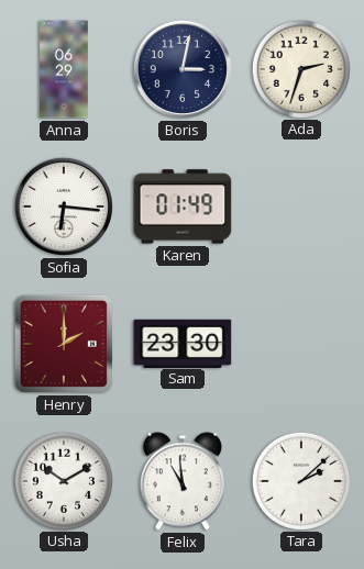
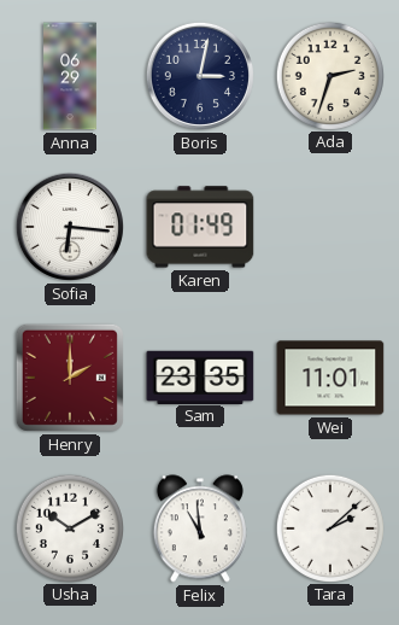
Sam: 23:30 -> 23:35
Wei: none -> 11:01
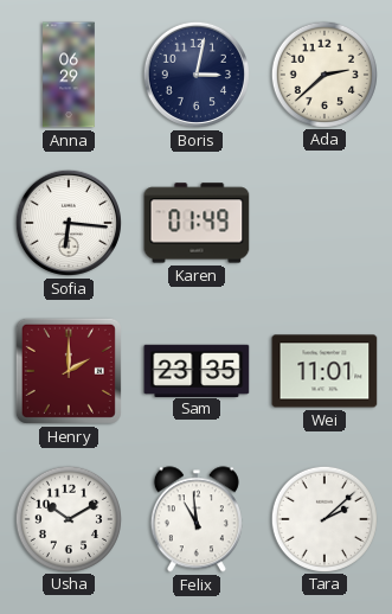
Ada: 2:33 -> 2:38
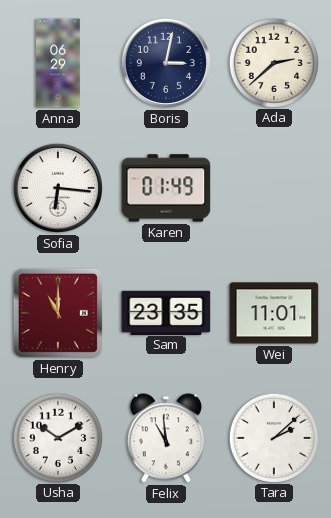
Henry: 2:00 -> 11:00
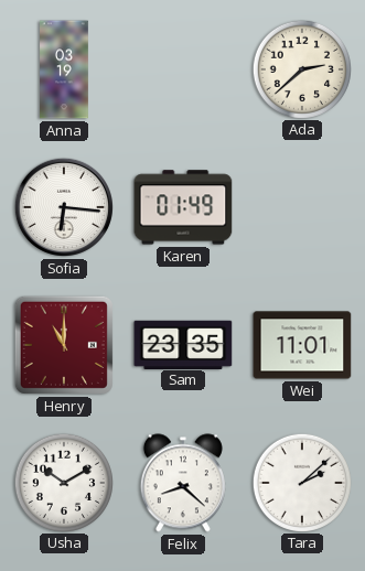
Anna: 06:29 -> 03:19
Boris: 3:02 -> none
Felix: 10:59 -> 8:22
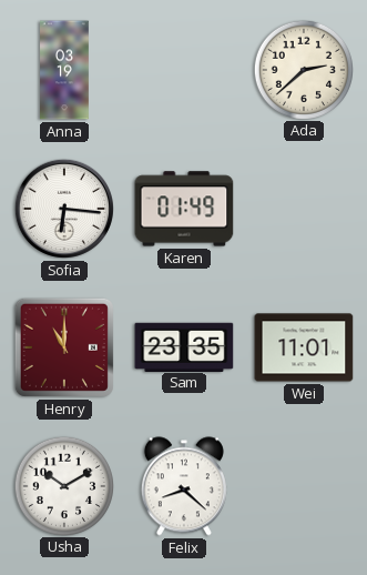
Tara: 2:08 -> none
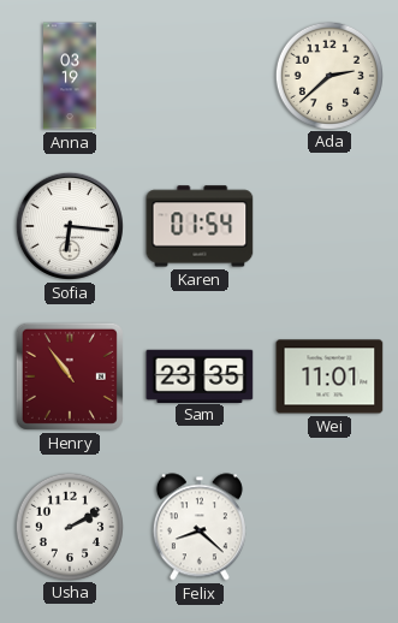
Karen: 01:49 -> 01:54
Henry: 11:00 -> 10:54
Usha: 10:10 -> 2:10
